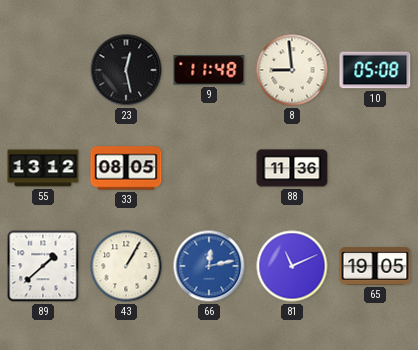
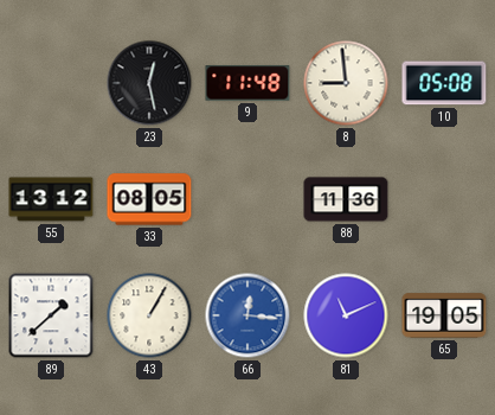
66: 12:13 -> 12:16
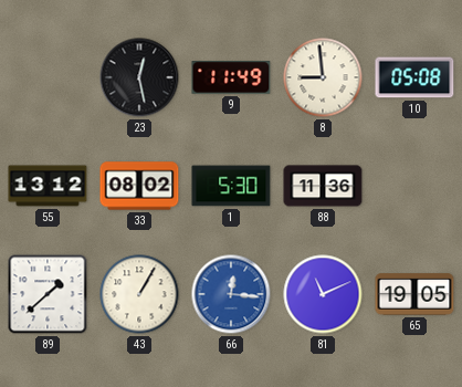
9: 11:48 -> 11:49
33: 08:05 -> 08:02
1: none -> 5:30
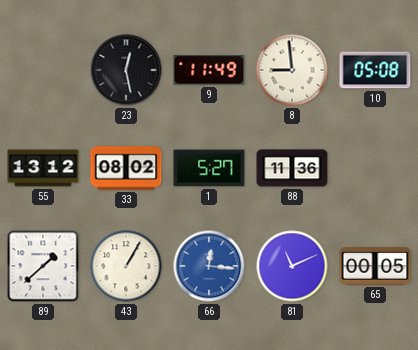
1: 5:30 -> 5:27
65: 19:05 -> 00:05
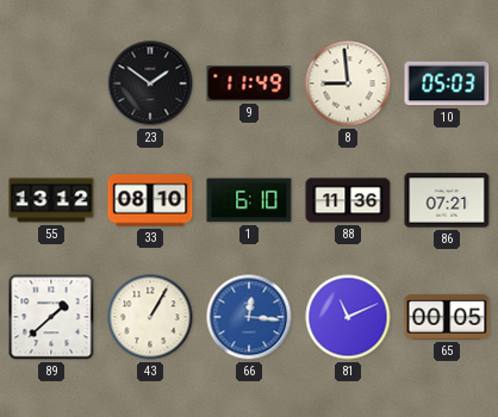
23: 12:28 -> 1:51
10: 05:08 -> 05:03
33: 08:02 -> 08:10
1: 5:27 -> 6:10
86: none -> 07:21
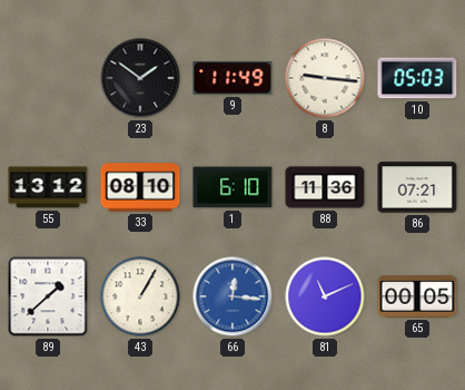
8: 8:59 -> 9:16
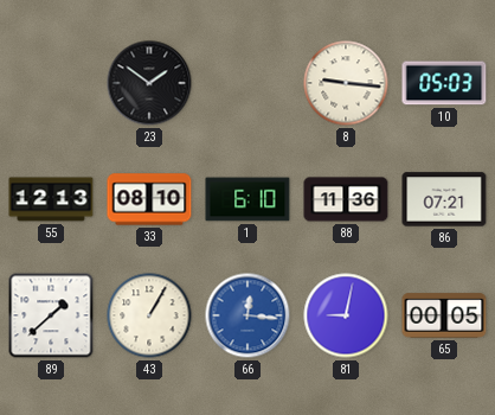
9: 11:49 -> none
55: 13:12 -> 12:13
81: 11:11 -> 9:02
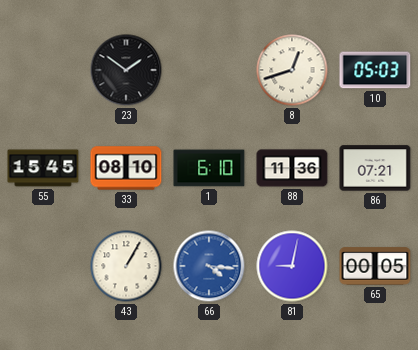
8: 9:16 -> 12:42
55: 12:13 -> 15:45
89: 1:38 -> none
66: 12:16 -> 4:16
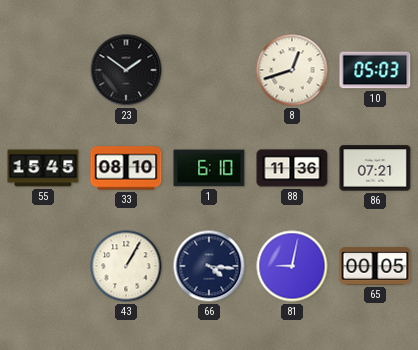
66 dial: blue -> navy
